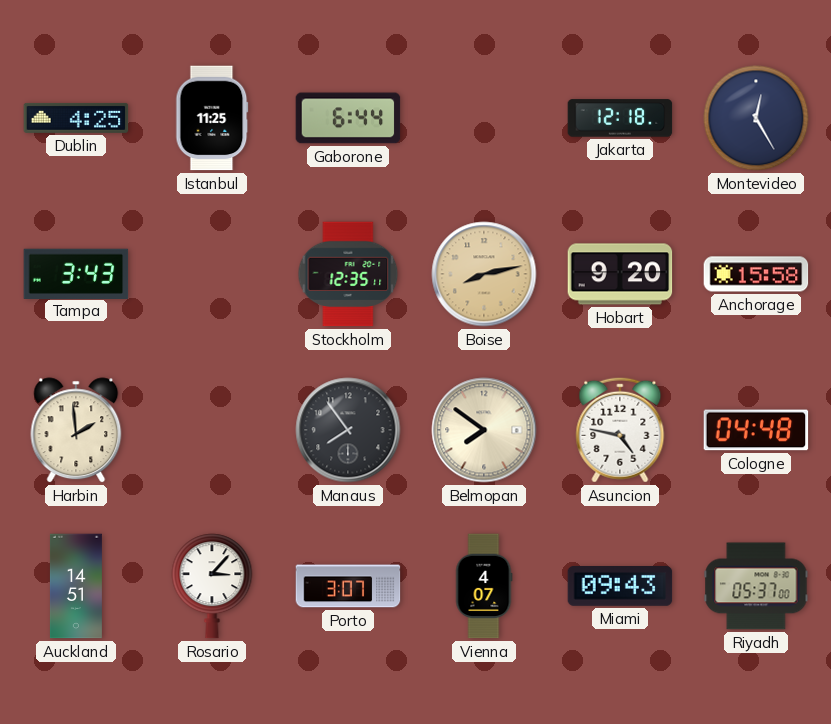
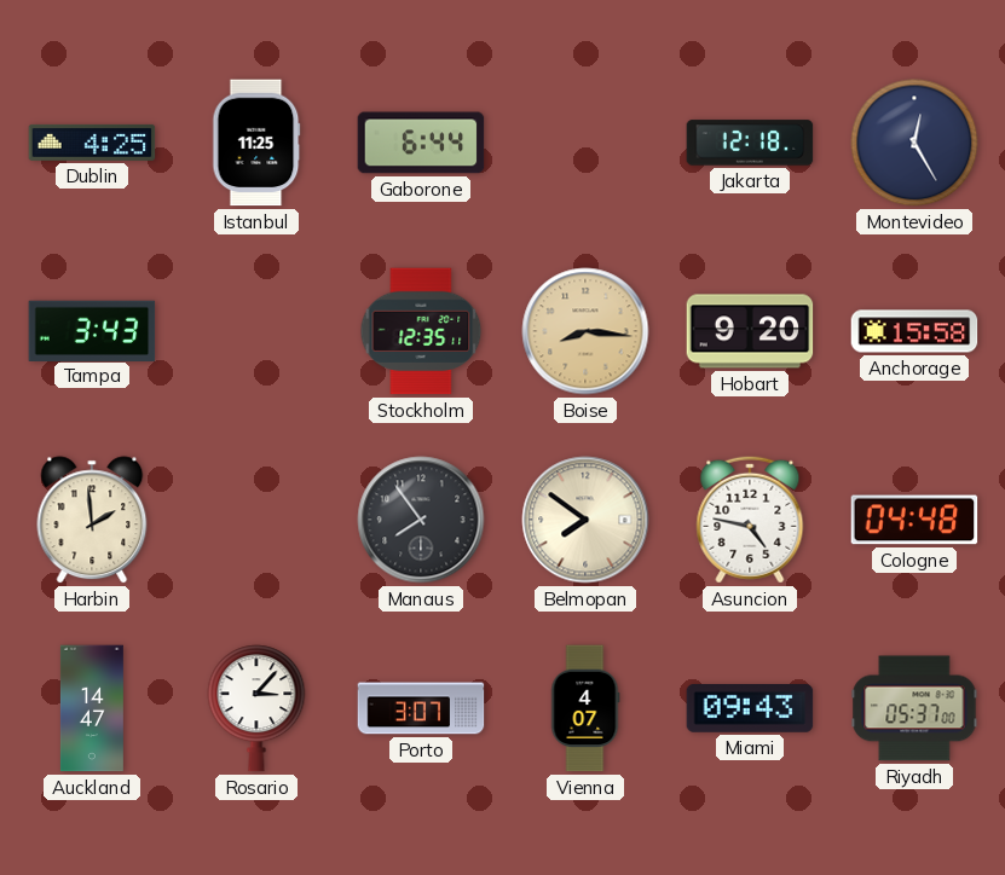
Boise: 8:13 -> 8:16
Auckland: 14:51 -> 14:47
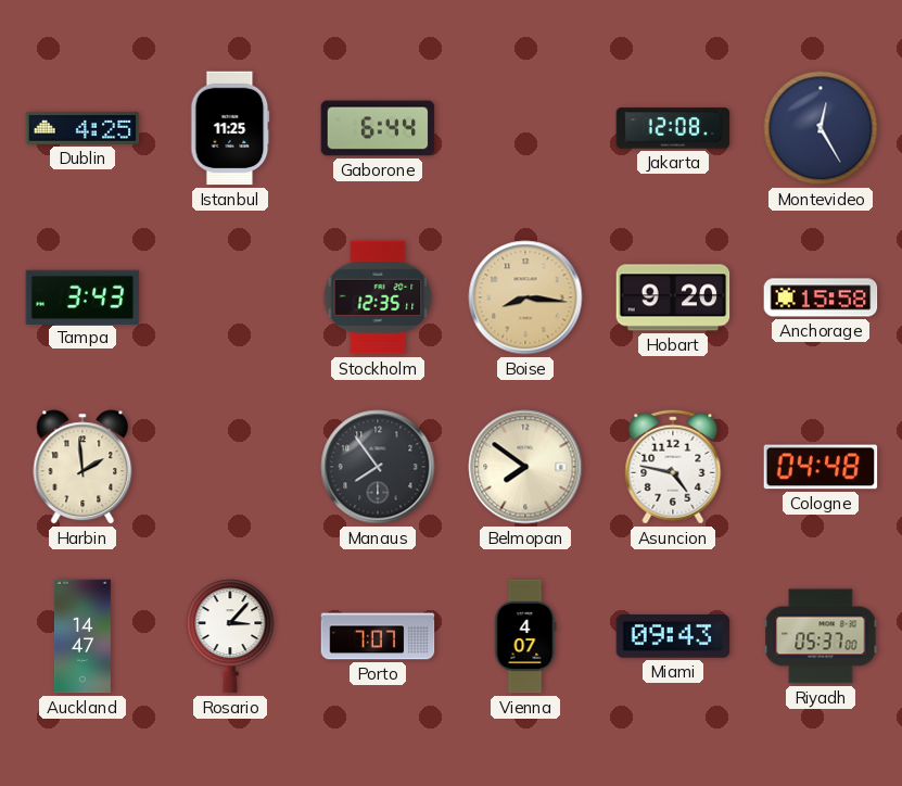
Jakarta: 12:18 -> 12:08
Porto: 3:07 -> 7:07
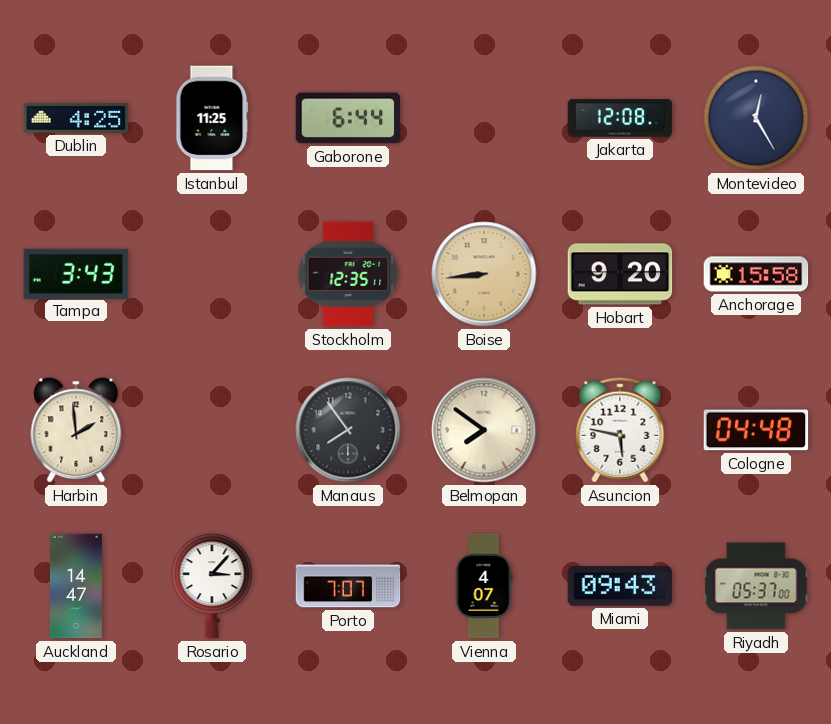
Boise: 8:16 -> 8:44
Asuncion: 4:47 -> 5:47
